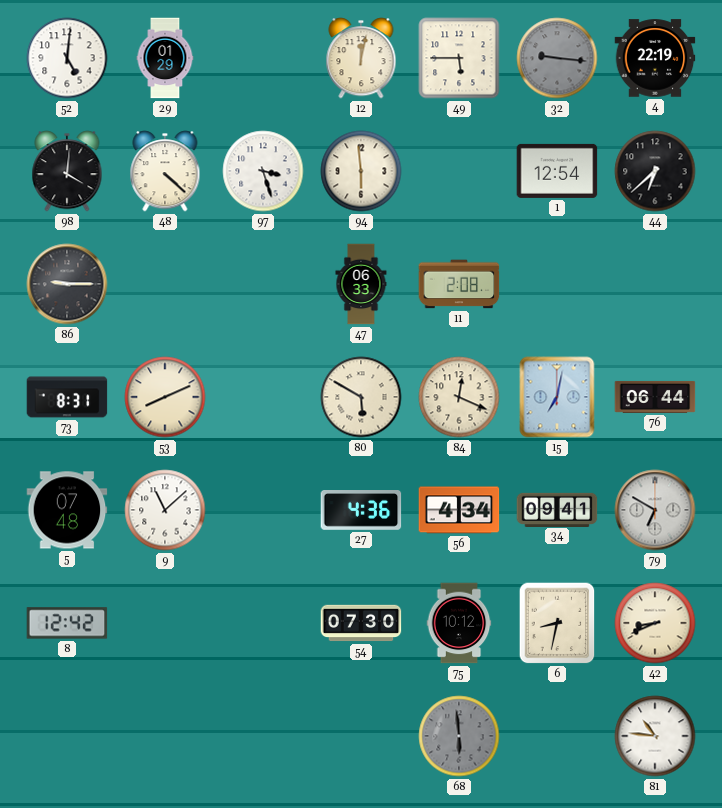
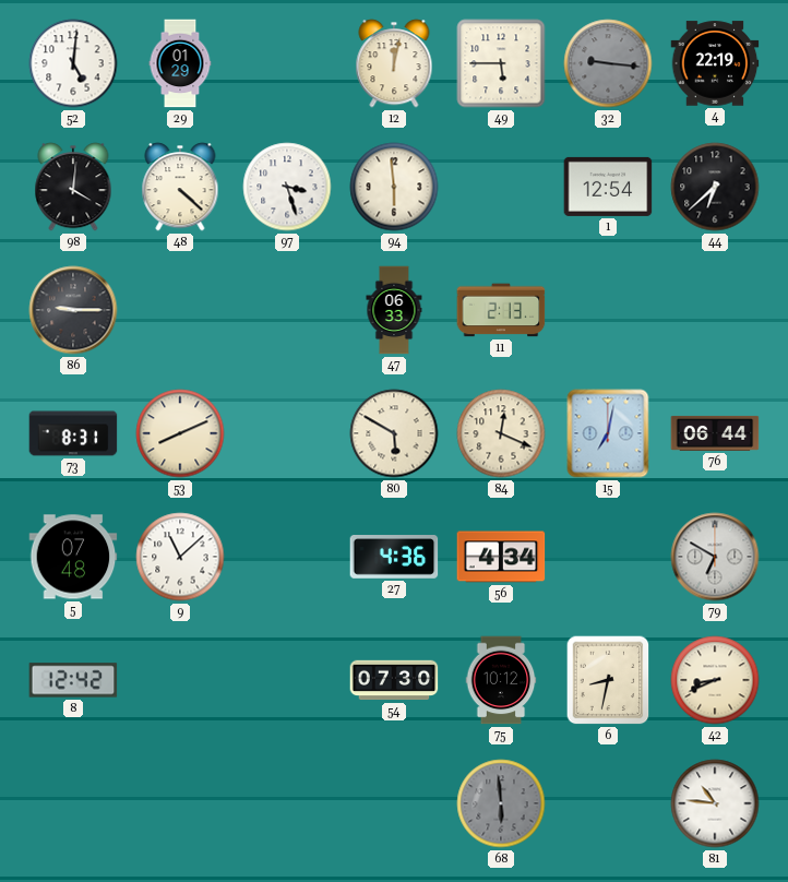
11: 2:08 -> 2:13
34: 09:41 -> none
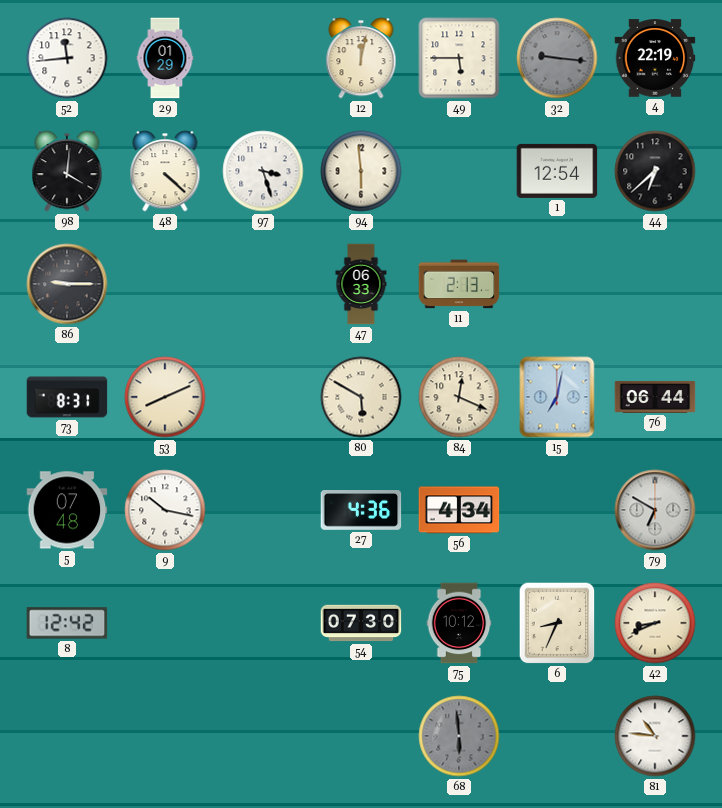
52: 5:01 -> 11:44
9: 11:08 -> 10:17
6: 8:32 -> 8:34
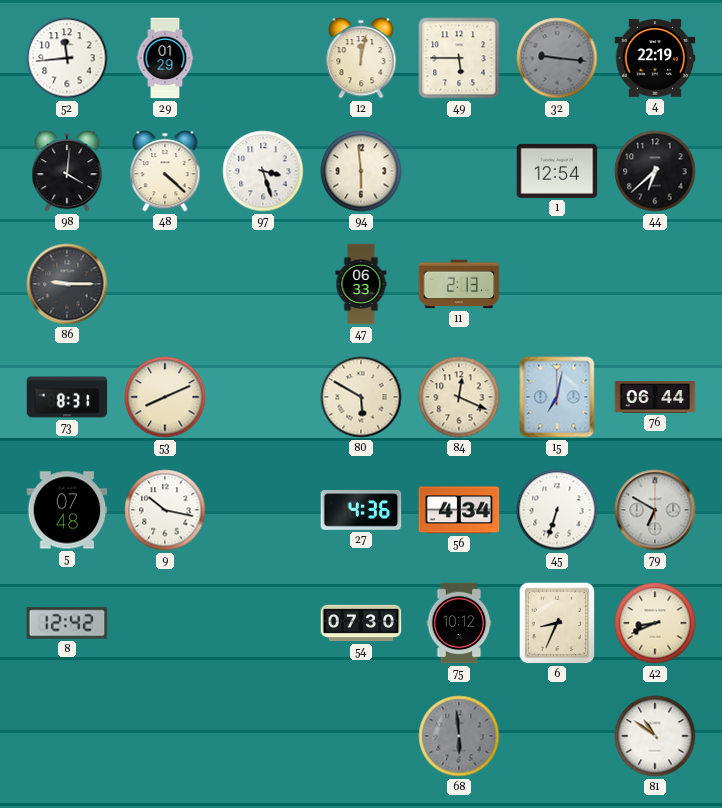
45: none -> 6:33
81: 10:46 -> 10:51
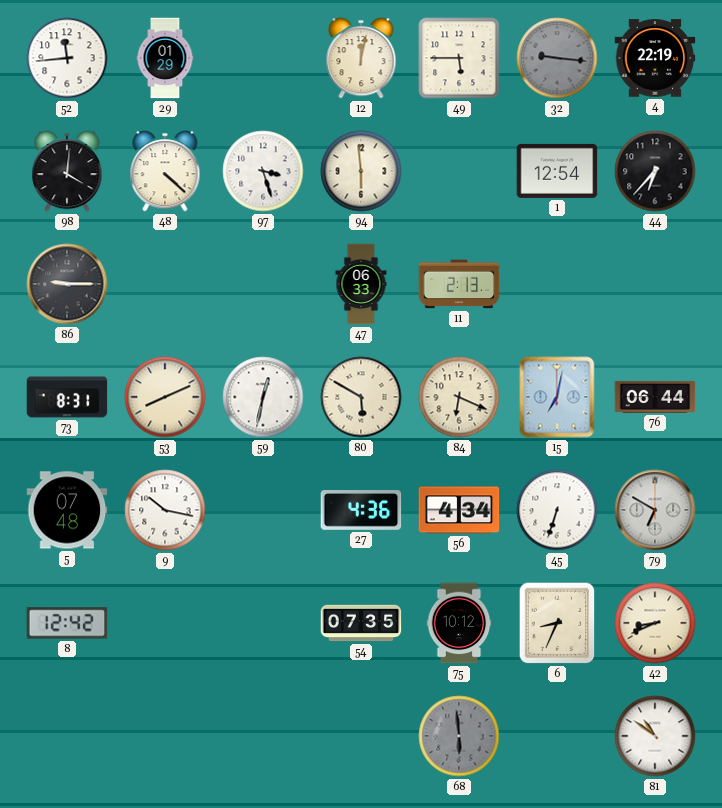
44: 6:38 -> 6:37
59: none -> 12:32
84: 12:19 -> 6:19
54: 07:30 -> 07:35
